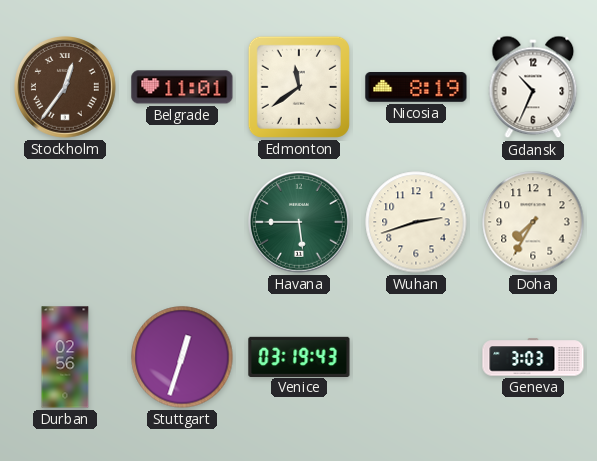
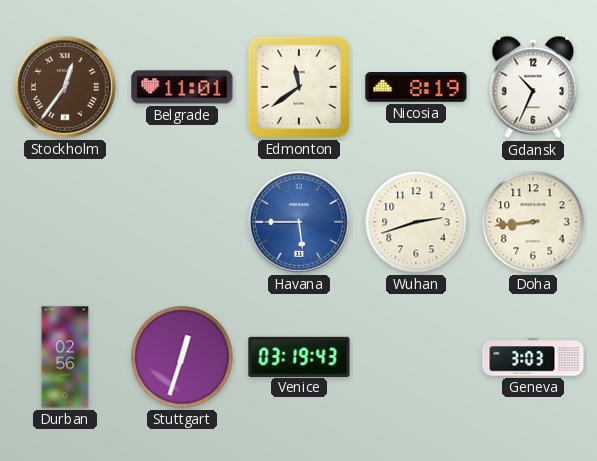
Havana dial: green -> blue
Doha: 7:35 -> 8:44
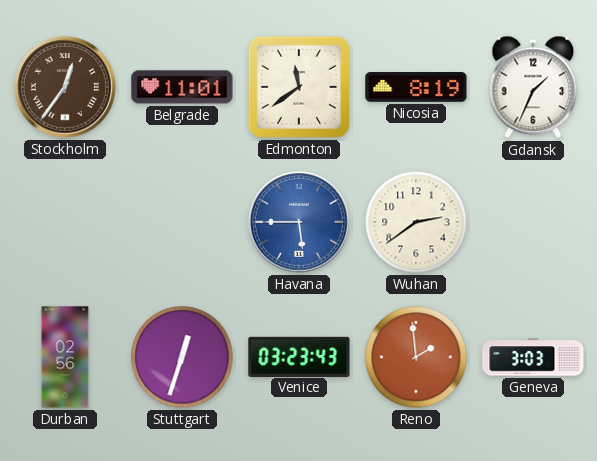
Gdansk: 10:34 -> 1:34
Wuhan: 2:42 -> 2:39
Doha: 8:44 -> none
Venice: 03:19 -> 03:23
Reno: none -> 1:59
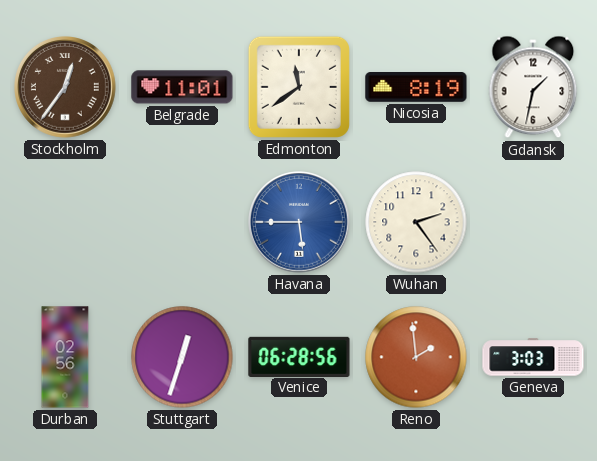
Gdansk: 1:34 -> 1:32
Wuhan: 2:39 -> 2:24
Venice: 03:23 -> 06:28
